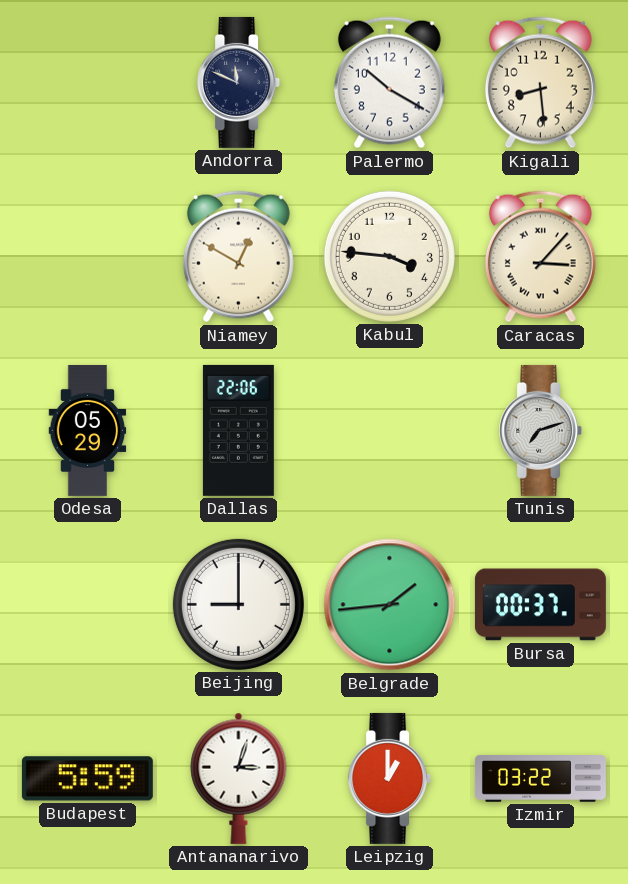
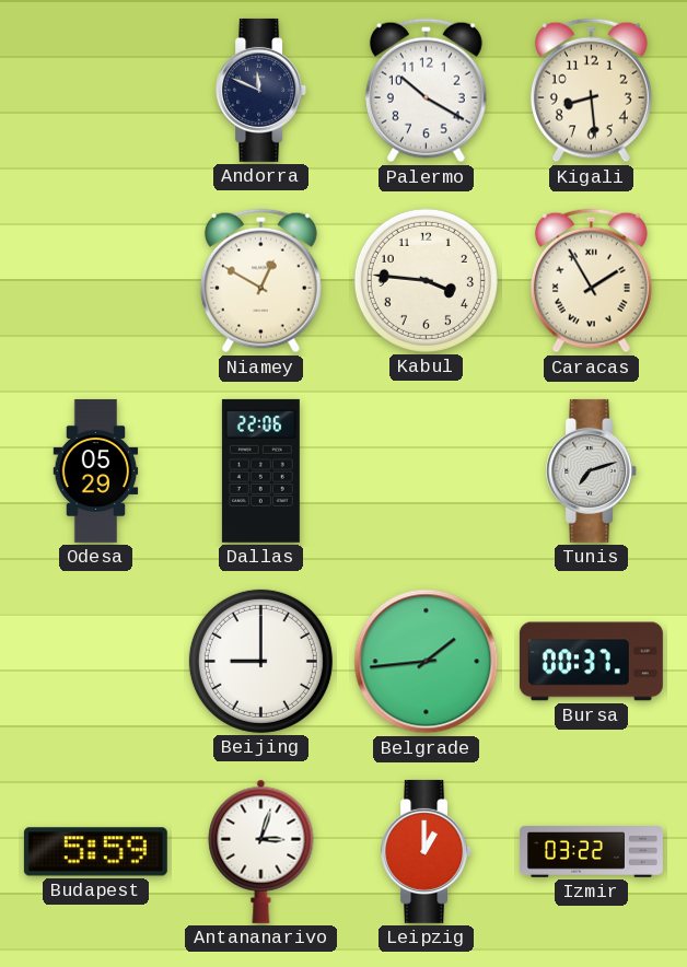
Caracas: 3:07 -> 1:55
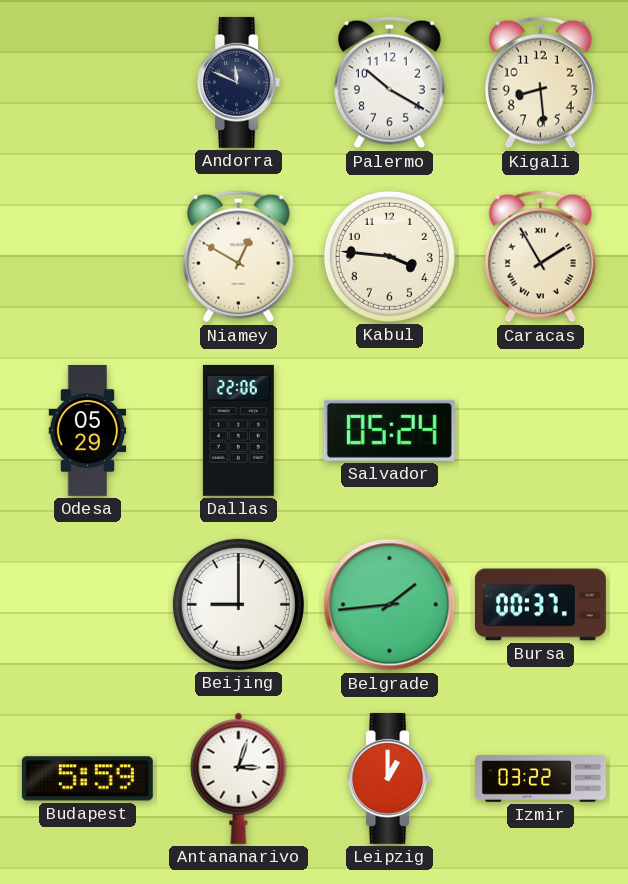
Salvador: none -> 05:24
Tunis: 7:12 -> none
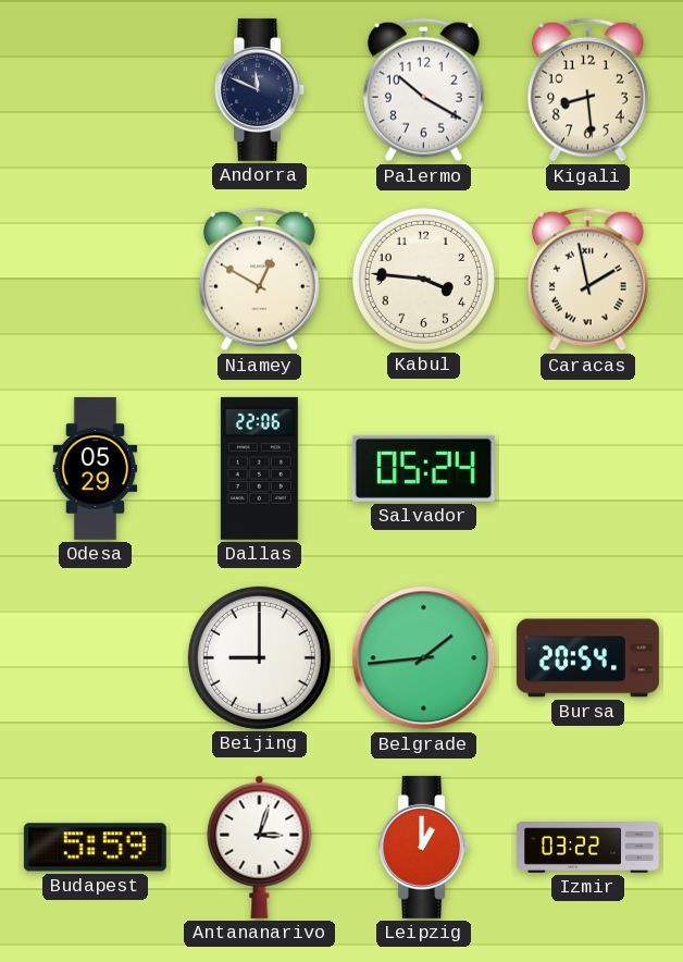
Caracas: 1:55 -> 1:58
Bursa: 00:37 -> 20:54
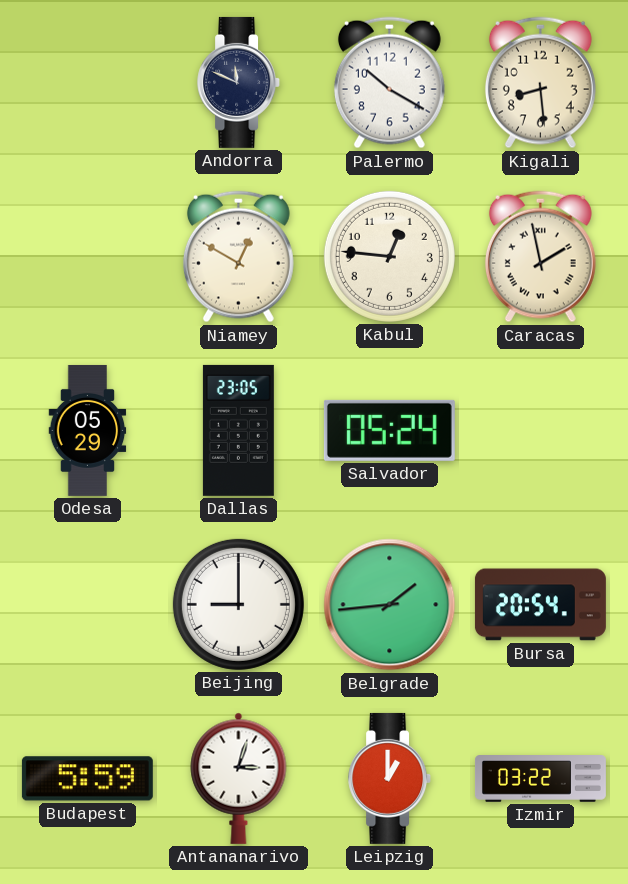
Kabul: 3:46 -> 12:46
Dallas: 22:06 -> 23:05
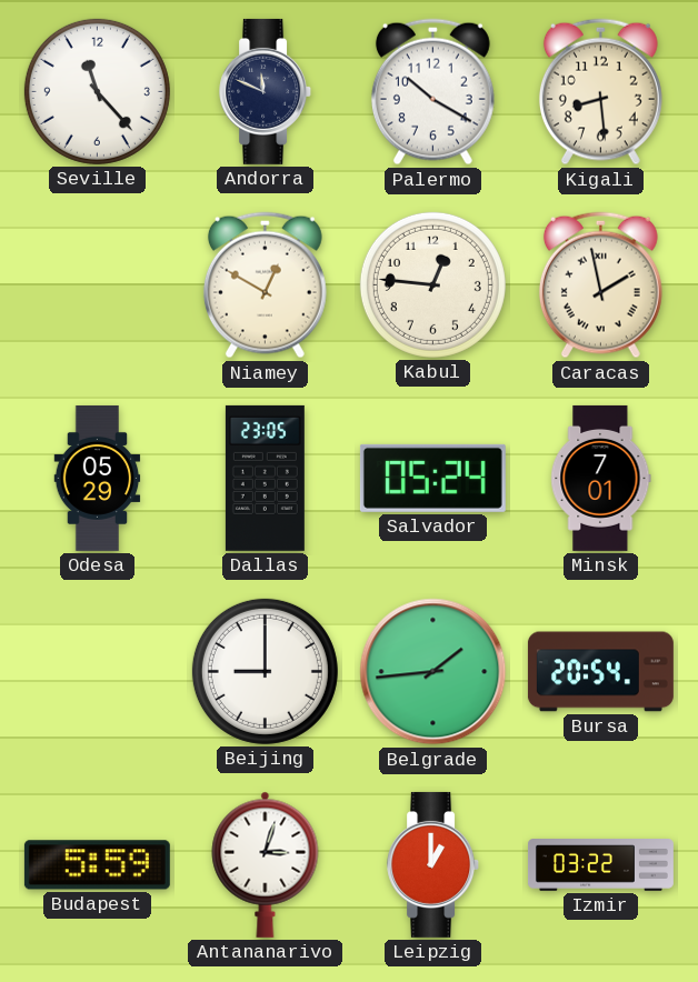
Seville: none -> 11:23
Minsk: none -> 7:01
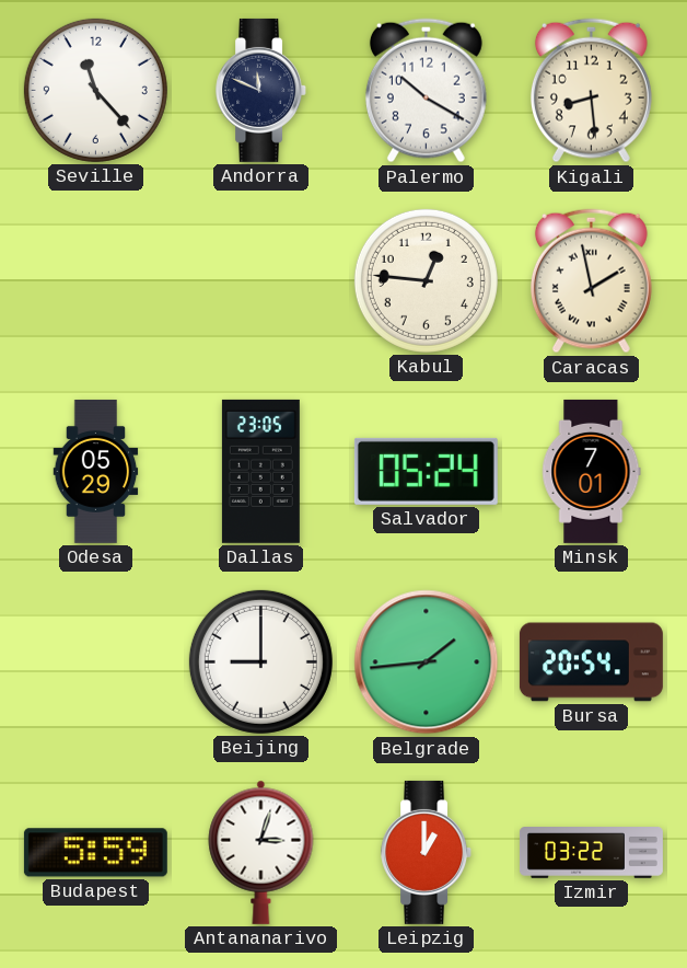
Niamey: 12:50 -> none
